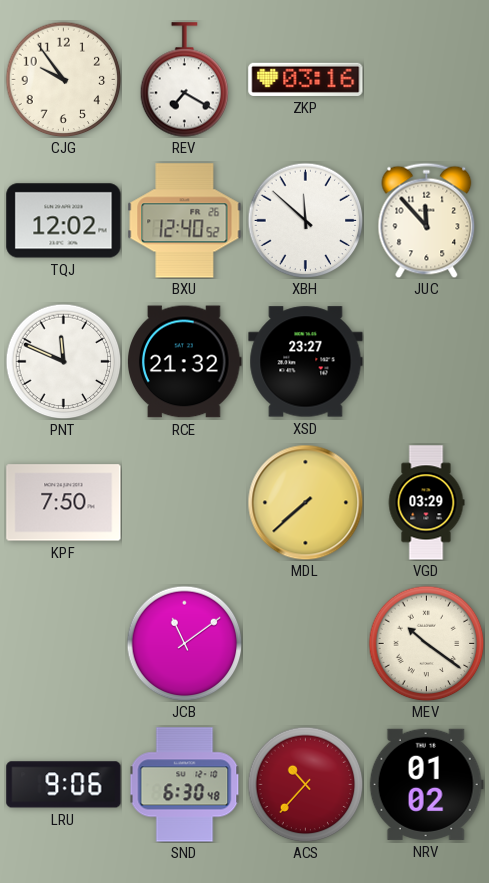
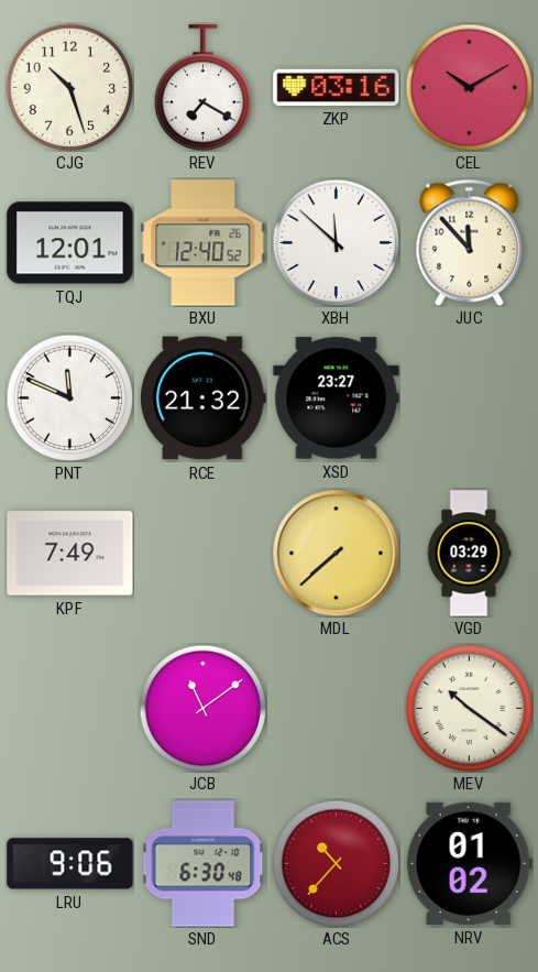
CJG: 9:54 -> 10:27
CEL: none -> 10:10
TQJ: 12:02 -> 12:01
KPF: 7:50 -> 7:49
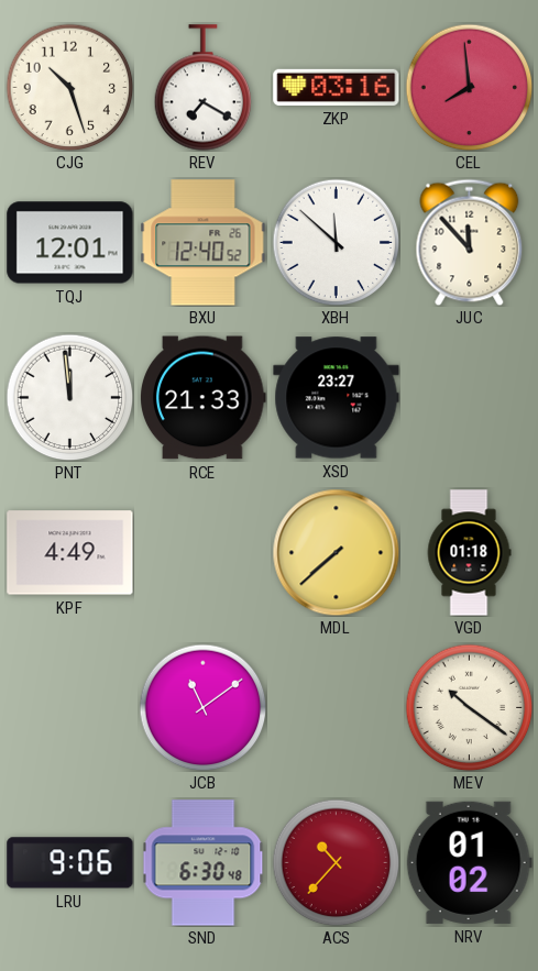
CEL: 10:10 -> 7:59
PNT: 11:49 -> 11:59
RCE: 21:32 -> 21:33
KPF: 7:49 -> 4:49
VGD: 03:29 -> 01:18
